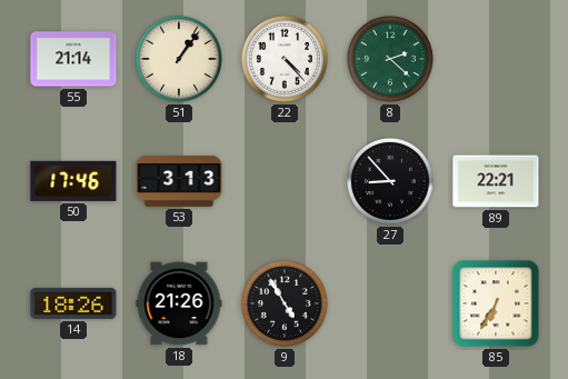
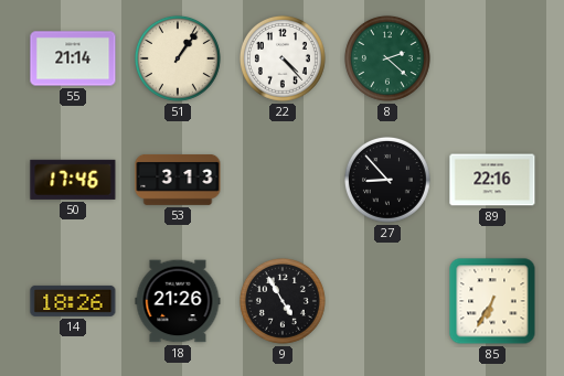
89: 22:21 -> 22:16
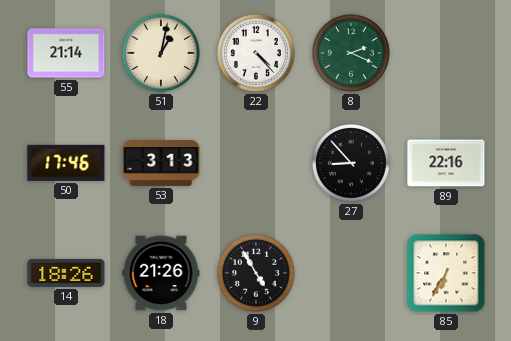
51: 1:06 -> 1:02
8: 2:22 -> 2:19
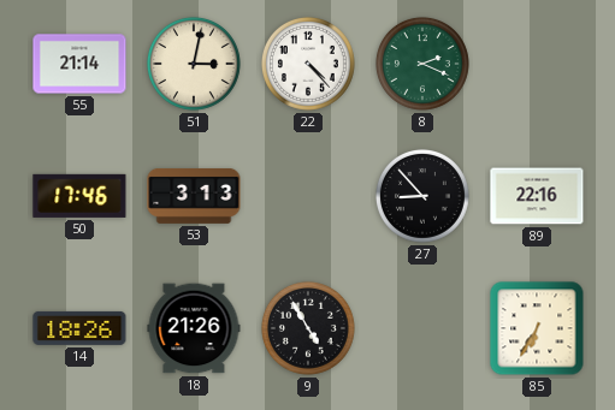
51: 1:02 -> 3:02
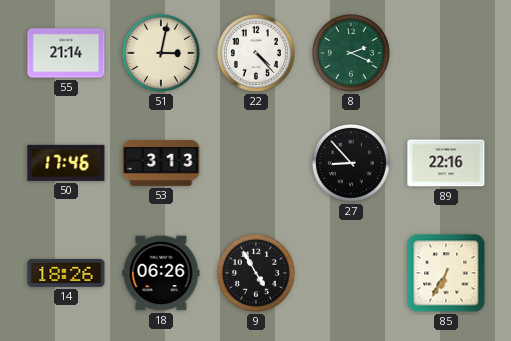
18: 21:26 -> 06:26
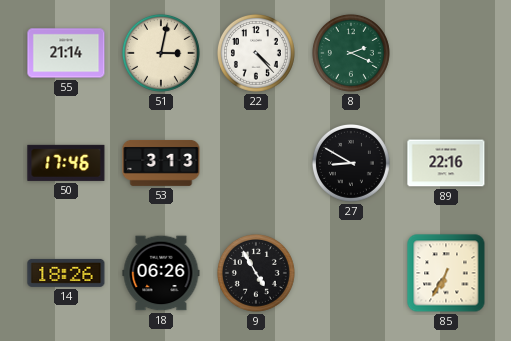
27: 8:53 -> 8:50
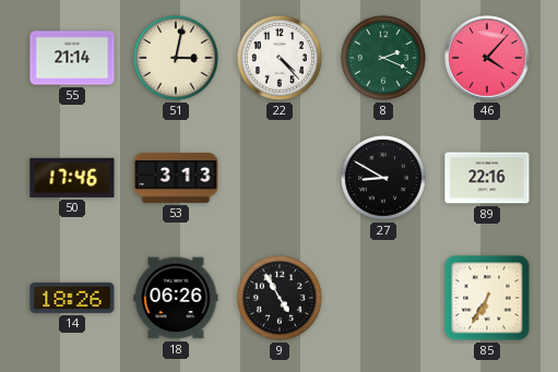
46: none -> 4:07
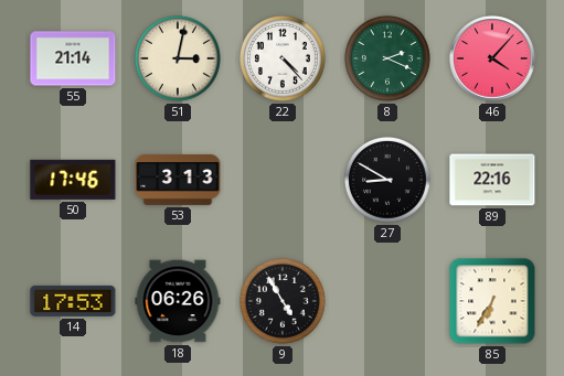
14: 18:26 -> 17:53
